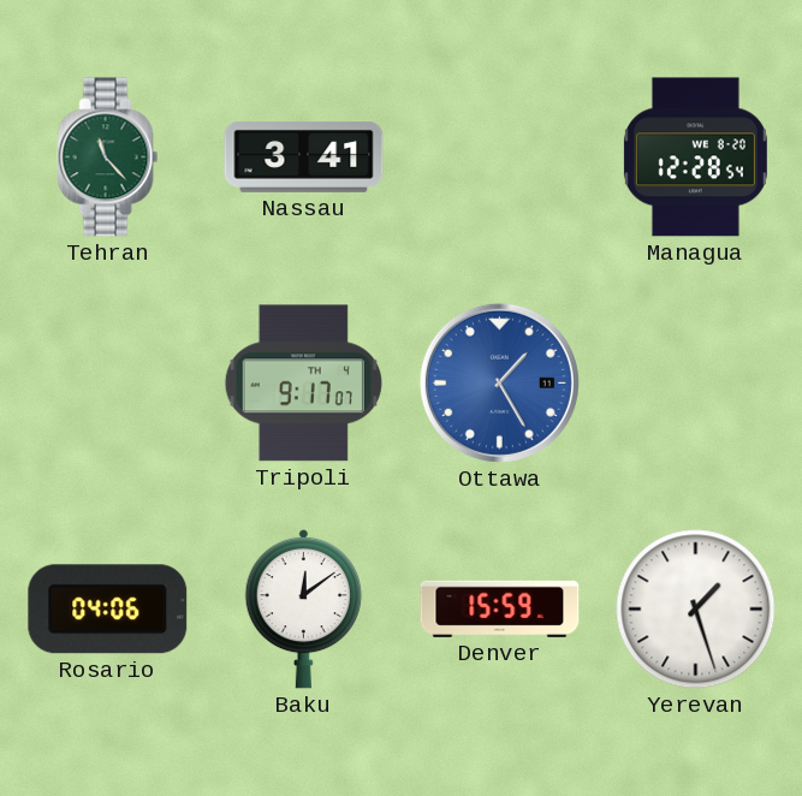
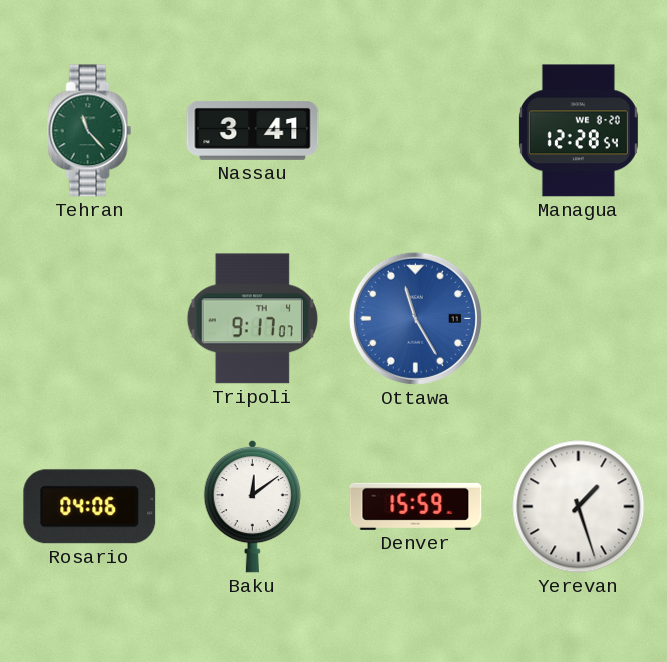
Ottawa: 1:25 -> 11:25
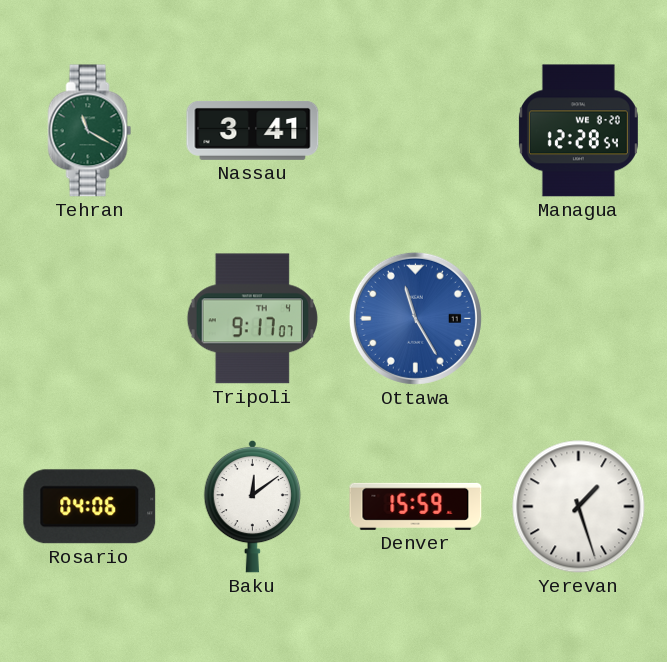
Tehran: 11:23 -> 11:20
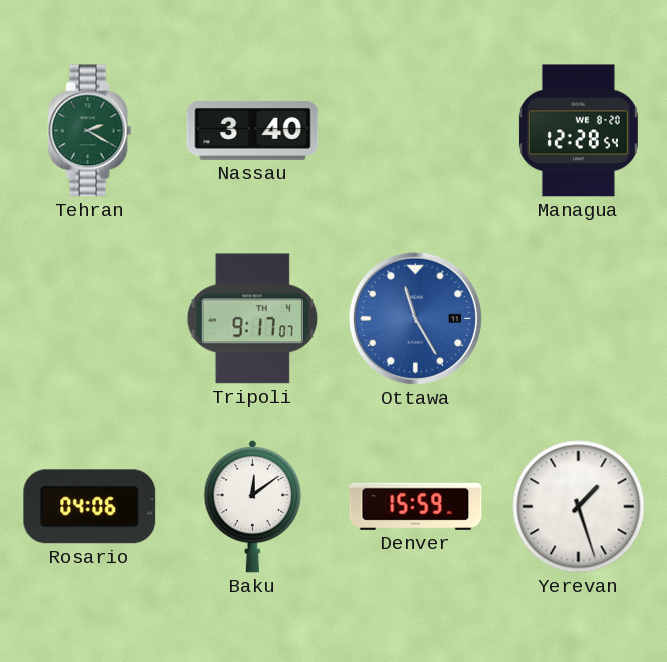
Tehran: 11:20 -> 2:20
Nassau: 3:41 -> 3:40
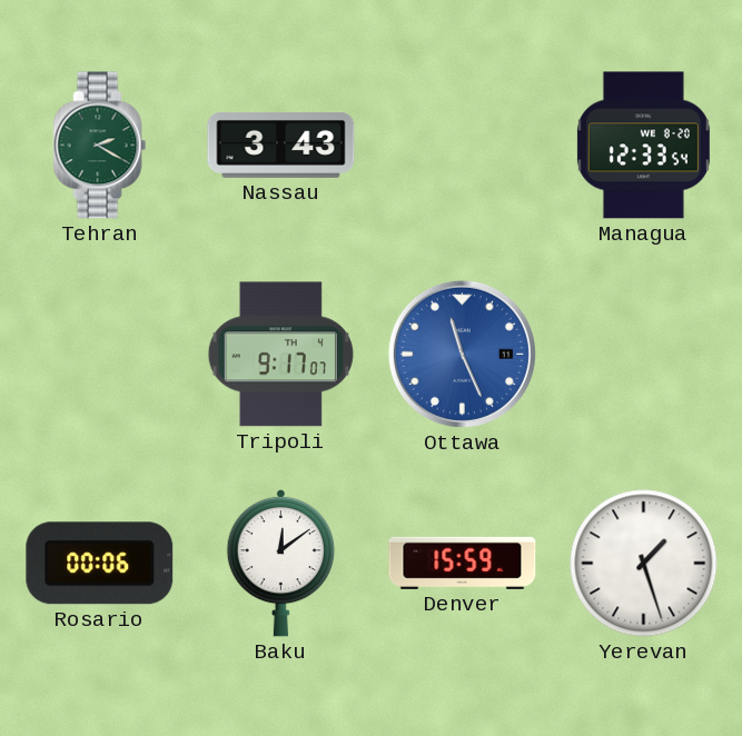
Nassau: 3:40 -> 3:43
Managua: 12:28 -> 12:33
Ottawa: 11:25 -> 11:26
Rosario: 04:06 -> 00:06
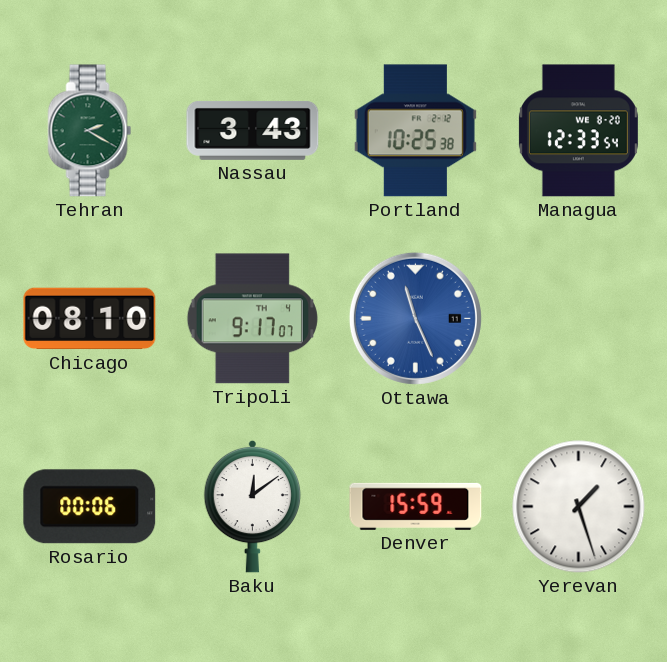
Portland: none -> 10:25
Chicago: none -> 08:10
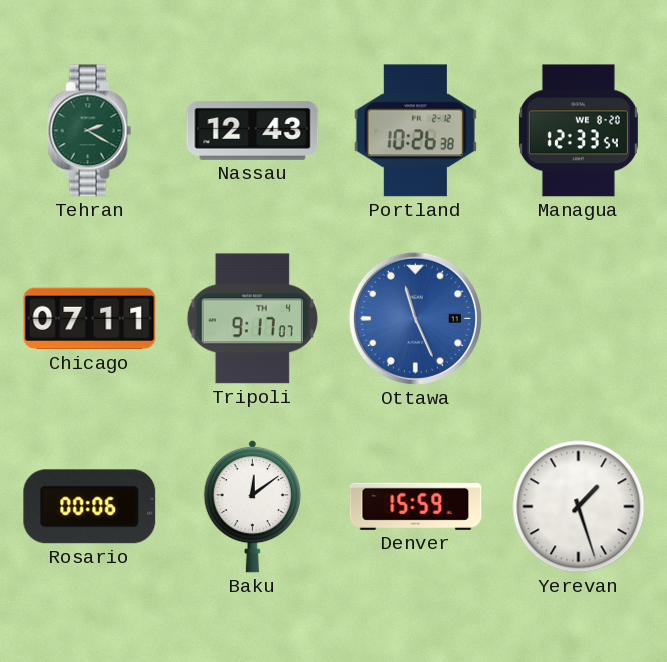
Nassau: 3:43 -> 12:43
Portland: 10:25 -> 10:26
Chicago: 08:10 -> 07:11
